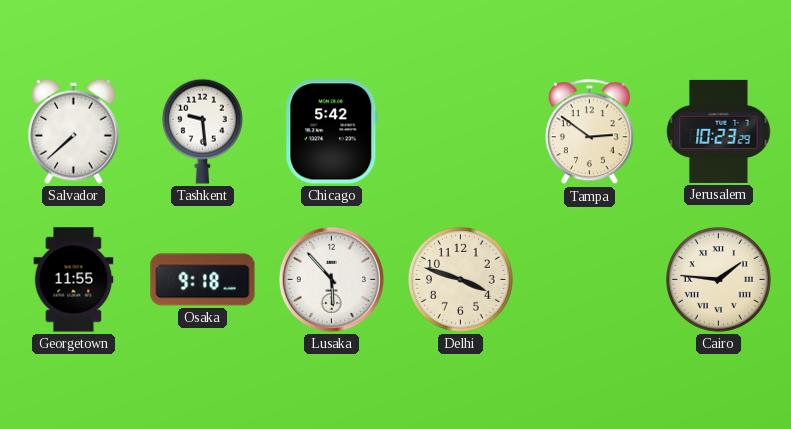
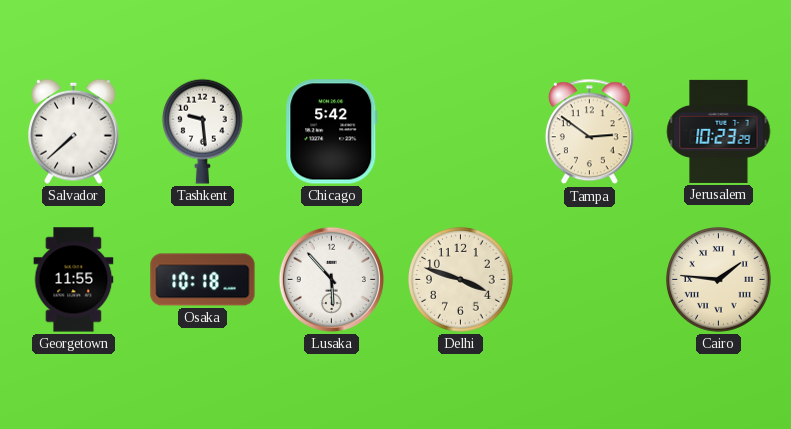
Osaka: 9:18 -> 10:18
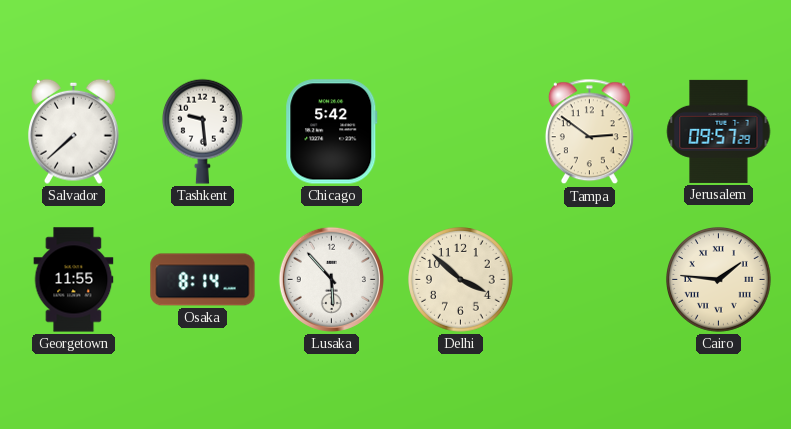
Jerusalem: 10:23 -> 09:57
Osaka: 10:18 -> 8:14
Delhi: 3:48 -> 3:52
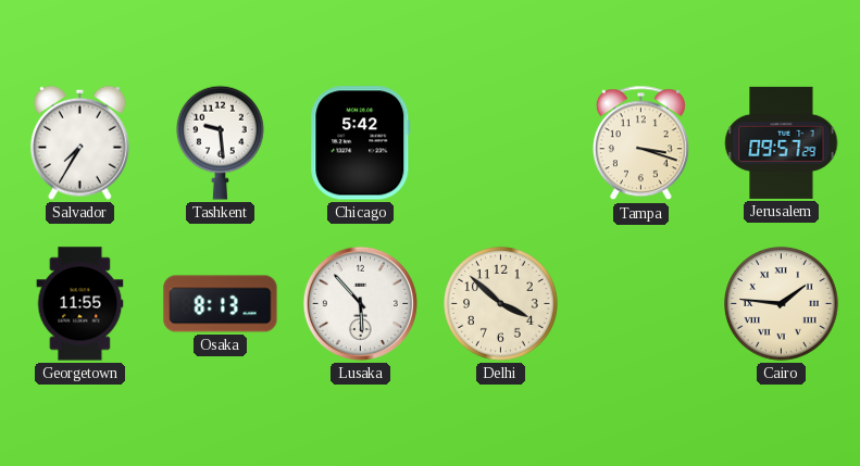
Salvador: 7:38 -> 7:35
Tampa: 2:51 -> 3:18
Osaka: 8:14 -> 8:13
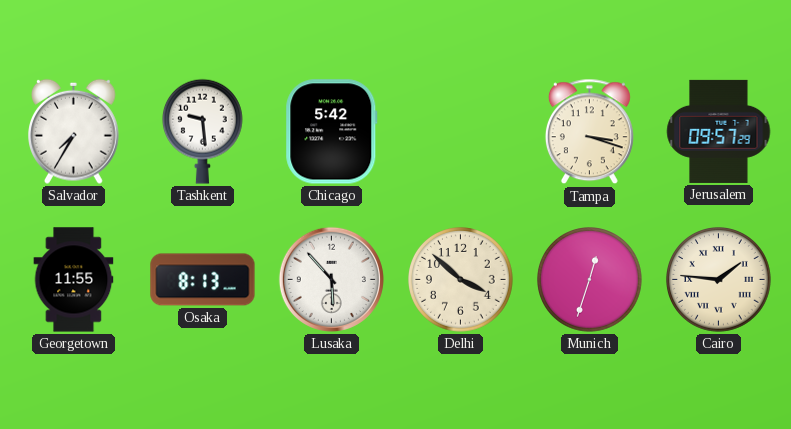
Munich: none -> 12:33
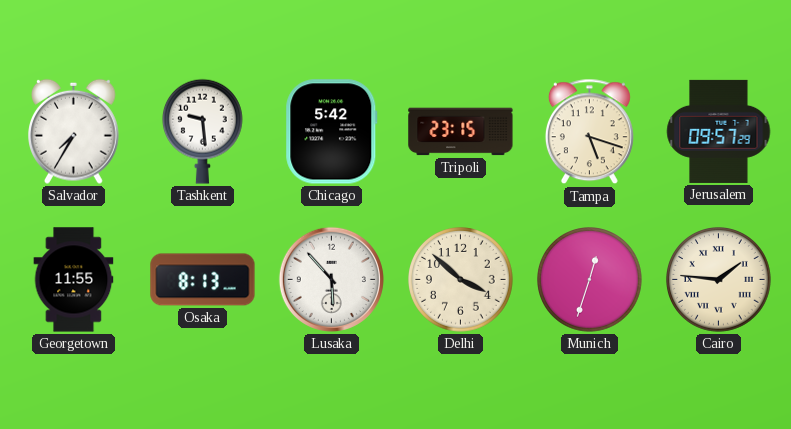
Tripoli: none -> 23:15
Tampa: 3:18 -> 5:18
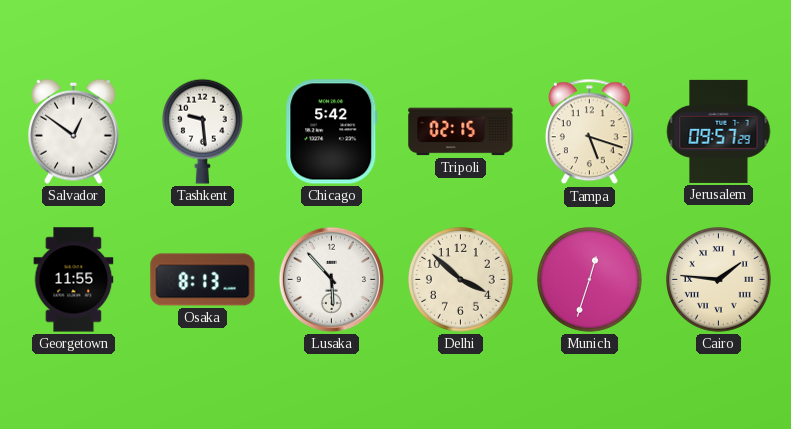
Salvador: 7:35 -> 12:51
Tripoli: 23:15 -> 02:15
